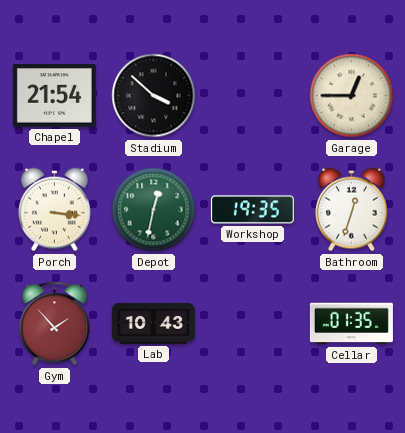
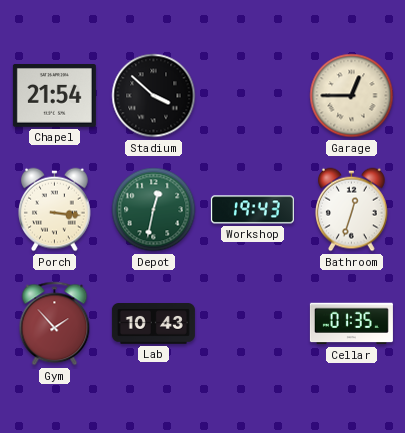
Workshop: 19:35 -> 19:43
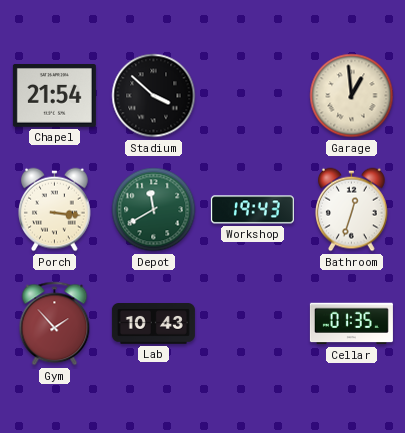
Garage: 12:45 -> 12:59
Depot: 12:32 -> 11:40
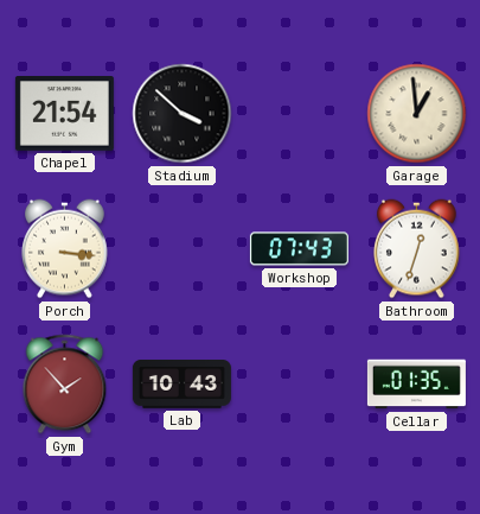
Depot: 11:40 -> none
Workshop: 19:43 -> 07:43
